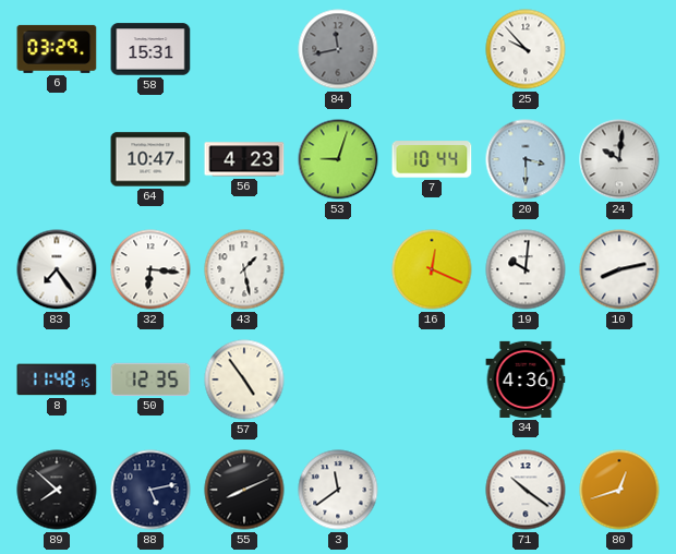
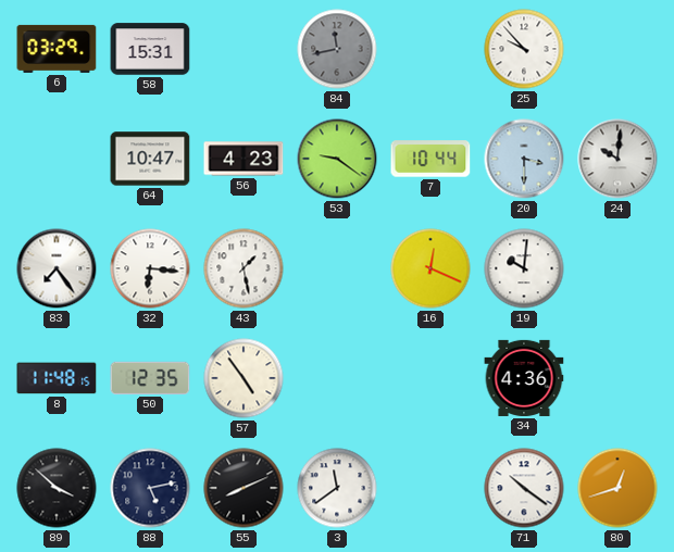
53: 9:03 -> 9:21
10: 8:13 -> none
89: 7:52 -> 3:52
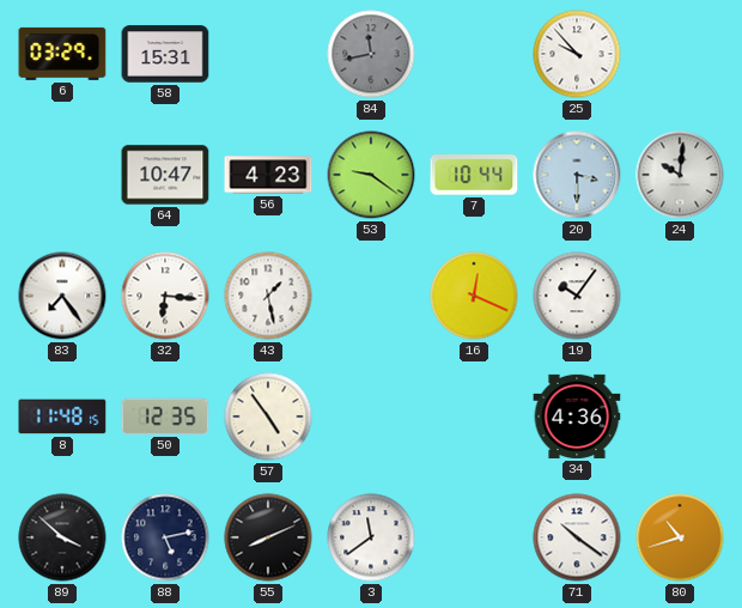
19: 10:01 -> 10:06
80: 12:42 -> 10:42
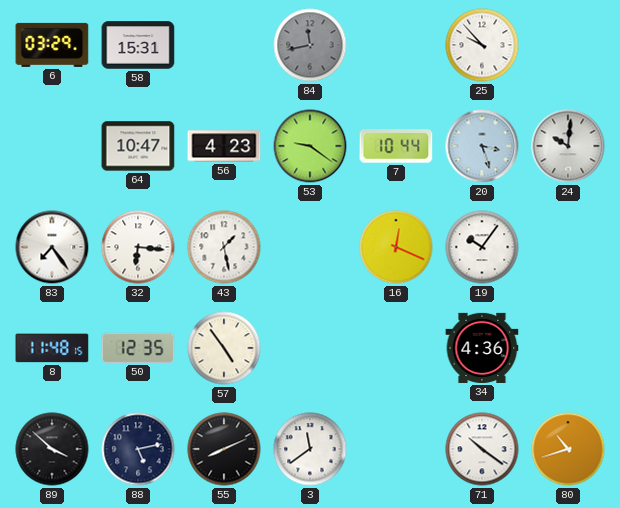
20: 3:30 -> 3:27
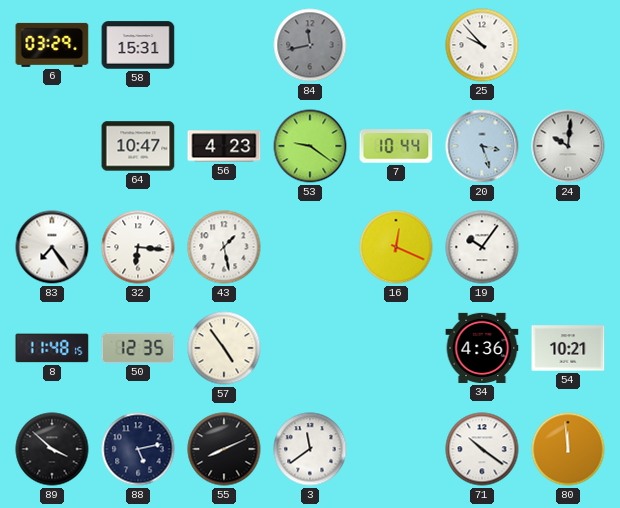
54: none -> 10:21
80: 10:42 -> 11:59
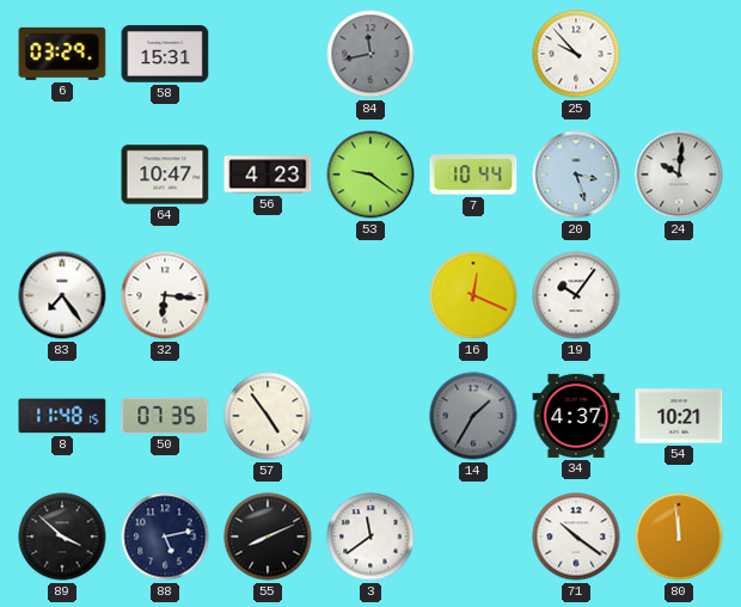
43: 1:28 -> none
50: 12:35 -> 07:35
14: none -> 1:35
34: 4:36 -> 4:37
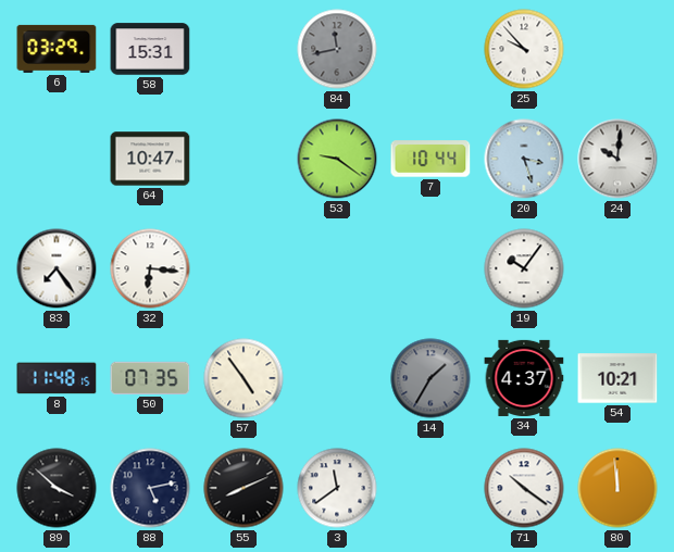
56: 4:23 -> none
16: 12:19 -> none
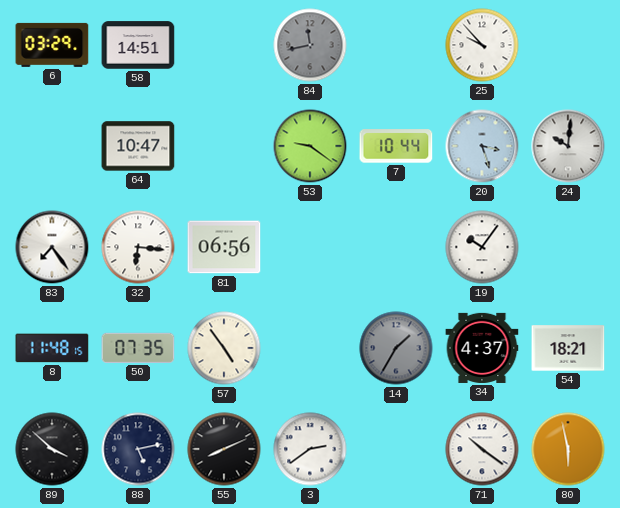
58: 15:31 -> 14:51
81: none -> 06:56
54: 10:21 -> 18:21
3: 11:39 -> 2:39
80: 11:59 -> 5:58
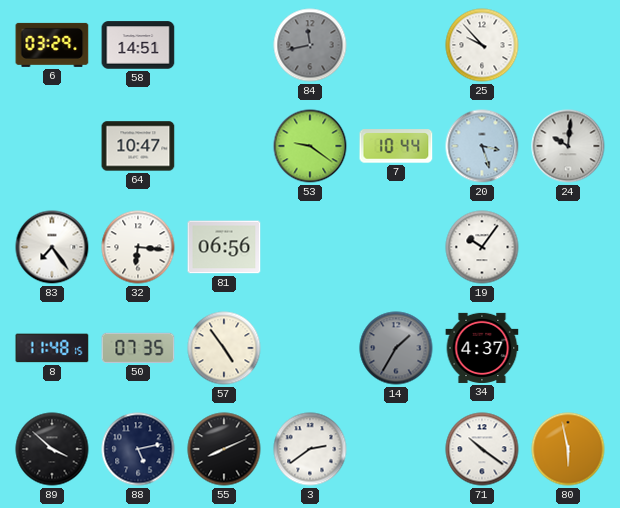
54: 18:21 -> none
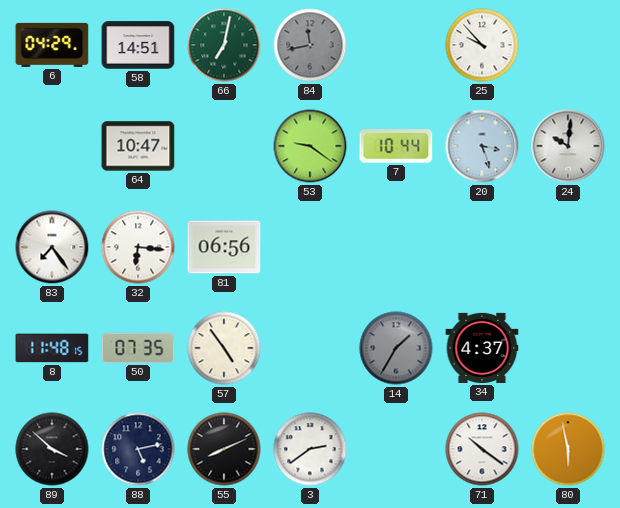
6: 03:29 -> 04:29
66: none -> 7:02
19: 10:06 -> none
